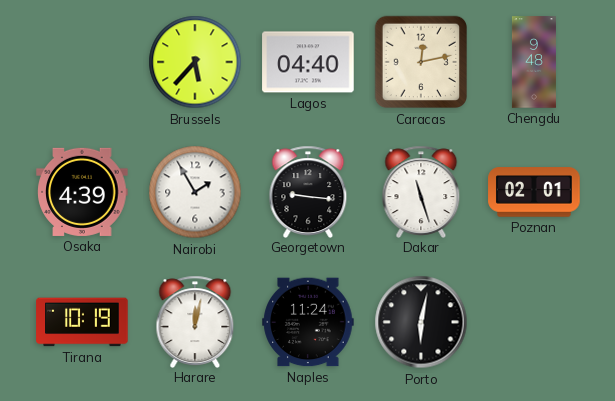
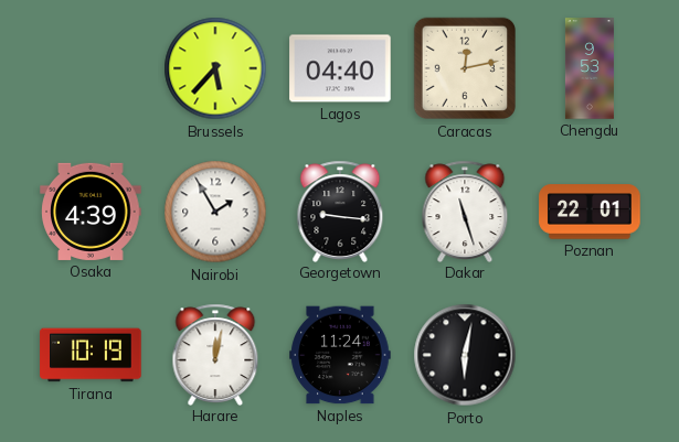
Chengdu: 9:48 -> 9:53
Poznan: 02:01 -> 22:01
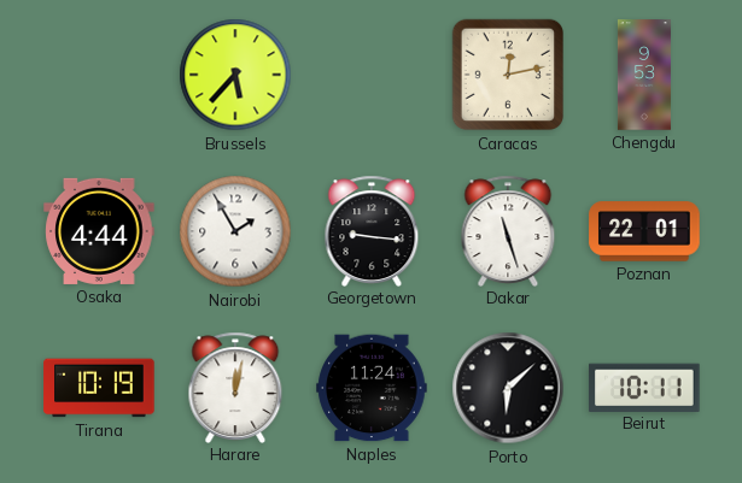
Lagos: 04:40 -> none
Osaka: 4:39 -> 4:44
Porto: 6:02 -> 6:08
Beirut: none -> 10:11
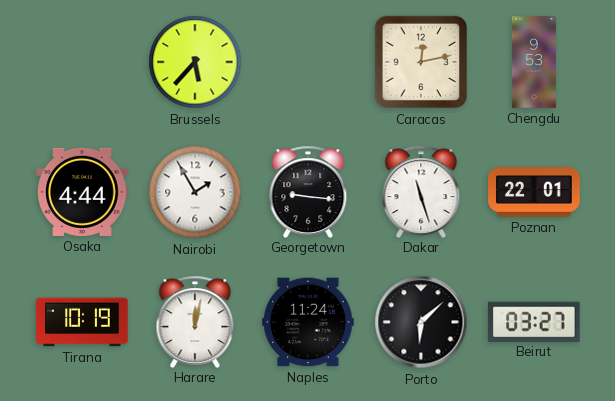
Beirut: 10:11 -> 03:27
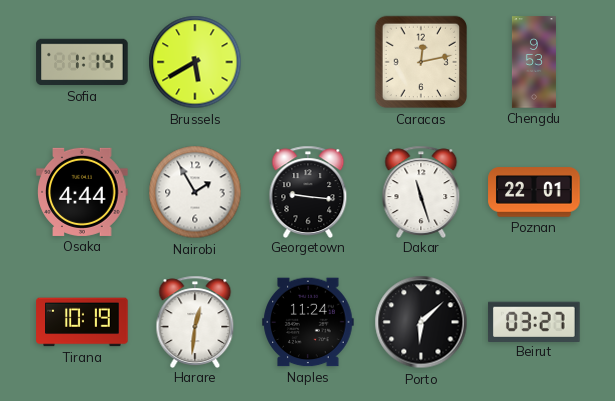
Sofia: none -> 1:14
Brussels: 5:37 -> 5:40
Harare: 12:02 -> 12:31
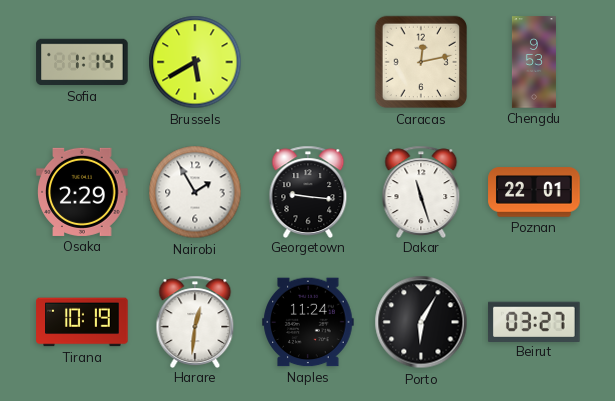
Osaka: 4:44 -> 2:29
Porto: 6:08 -> 6:05
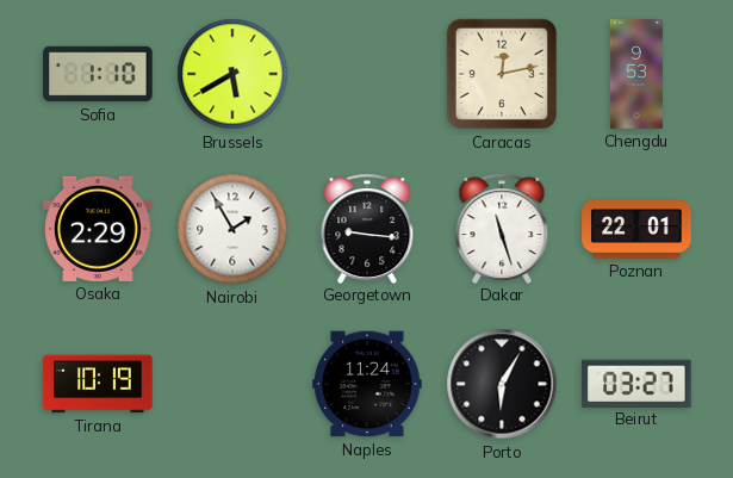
Sofia: 1:14 -> 1:10
Harare: 12:31 -> none
